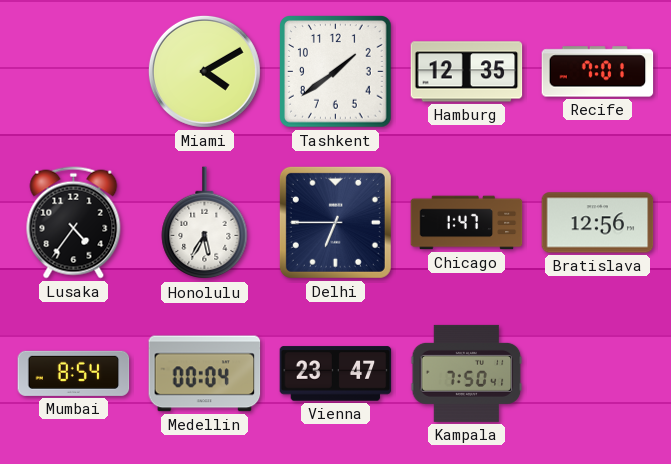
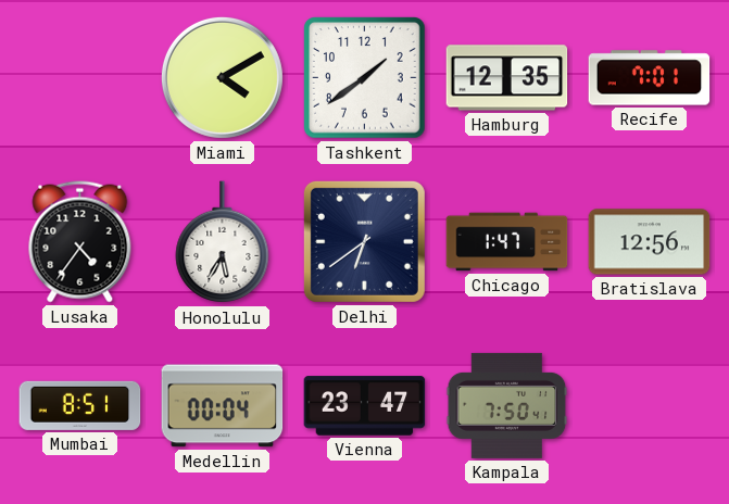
Delhi: 6:45 -> 6:39
Mumbai: 8:54 -> 8:51
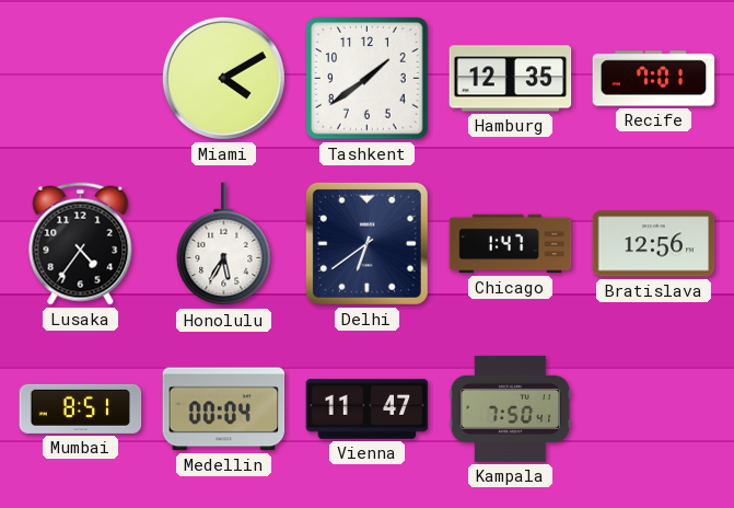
Vienna: 23:47 -> 11:47
